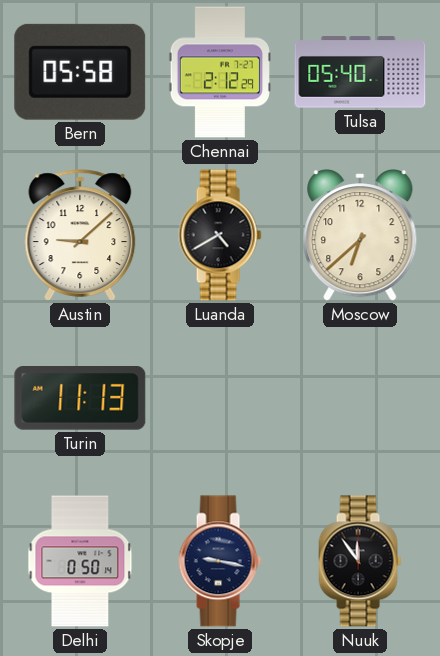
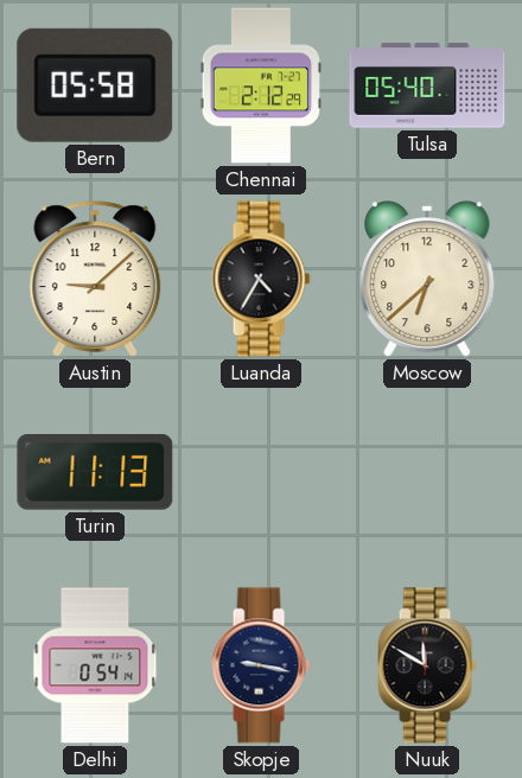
Luanda: 4:40 -> 4:35
Delhi: 0:50 -> 0:54
Nuuk: 11:54 -> 11:50
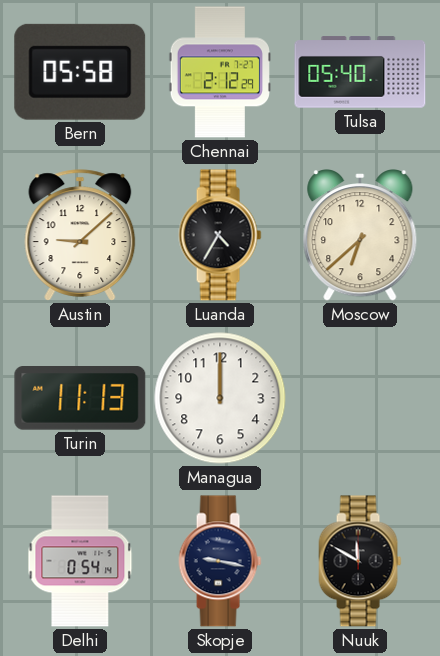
Managua: none -> 12:00
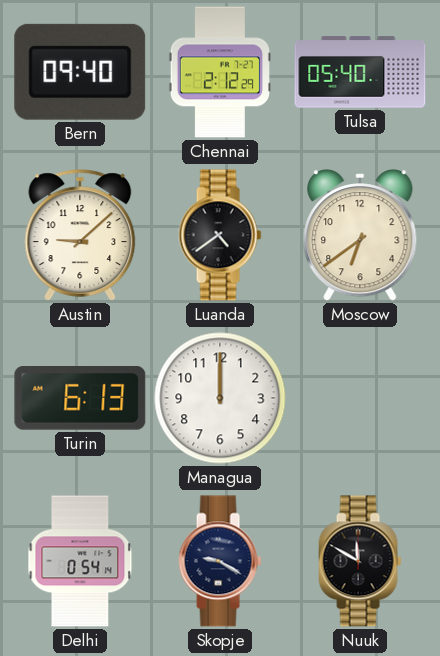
Bern: 05:58 -> 09:40
Luanda: 4:35 -> 4:39
Moscow: 6:38 -> 6:39
Turin: 11:13 -> 6:13
Skopje: 9:17 -> 9:20
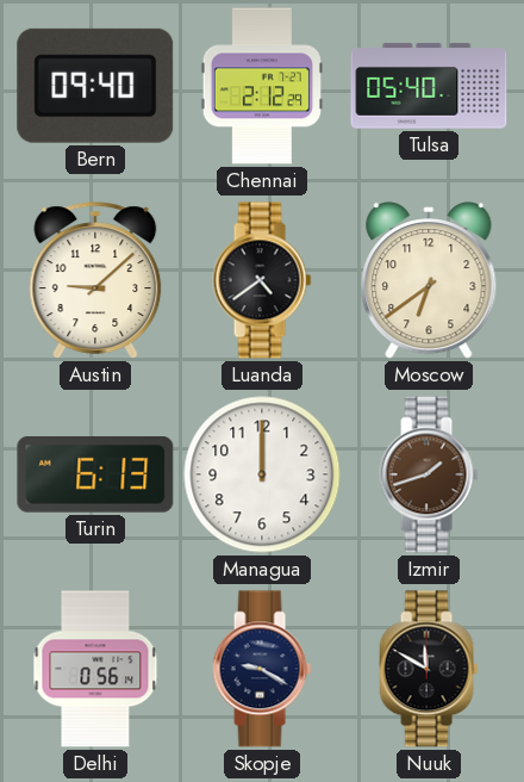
Izmir: none -> 1:42
Delhi: 0:54 -> 0:56
